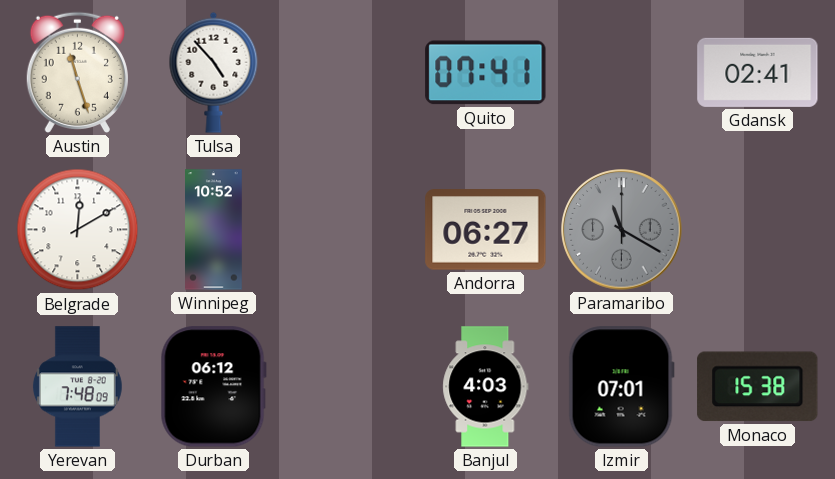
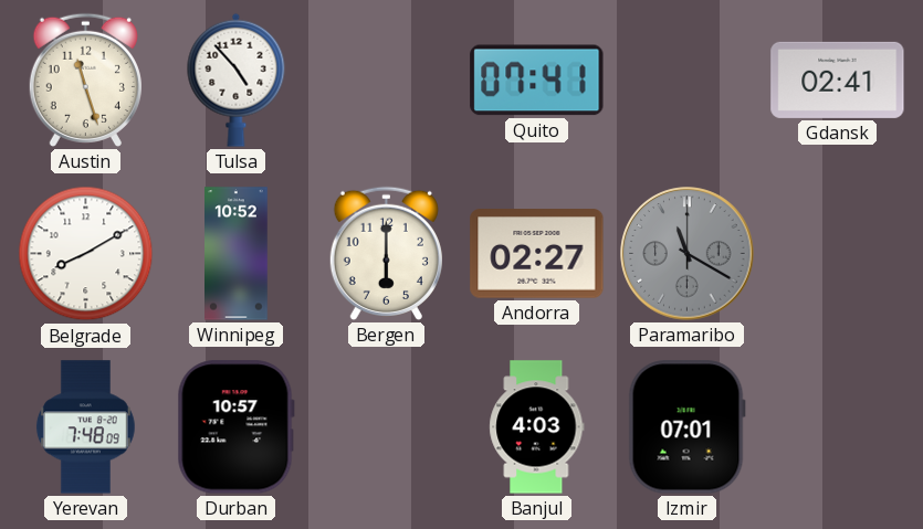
Belgrade: 12:10 -> 8:10
Bergen: none -> 6:00
Andorra: 06:27 -> 02:27
Durban: 06:12 -> 10:57
Monaco: 15:38 -> none
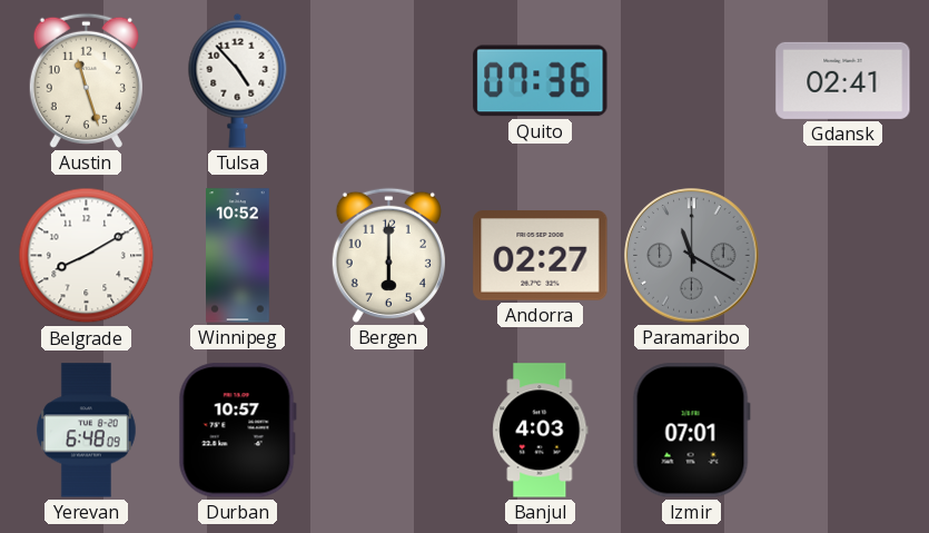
Quito: 07:41 -> 07:36
Yerevan: 7:48 -> 6:48
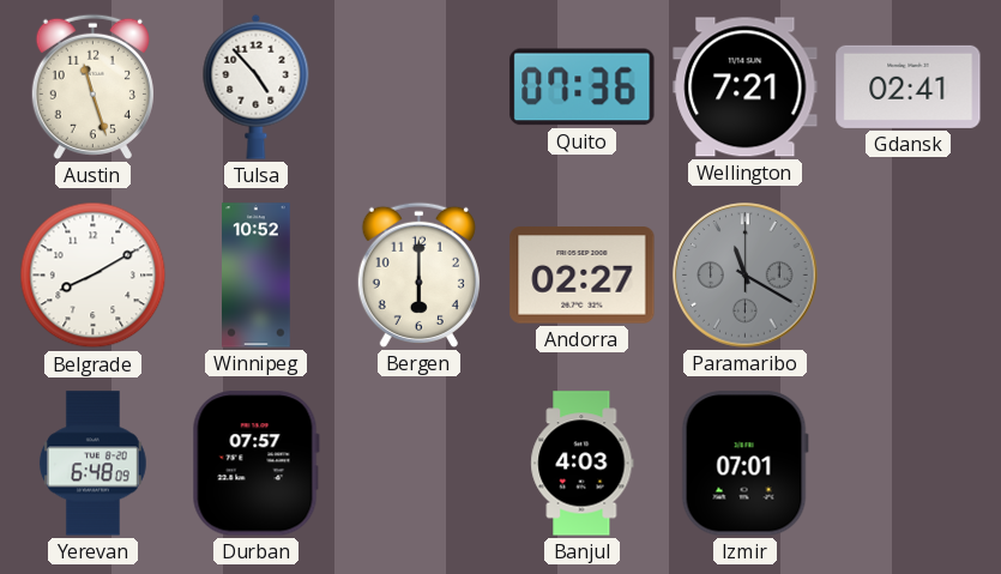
Wellington: none -> 7:21
Durban: 10:57 -> 07:57
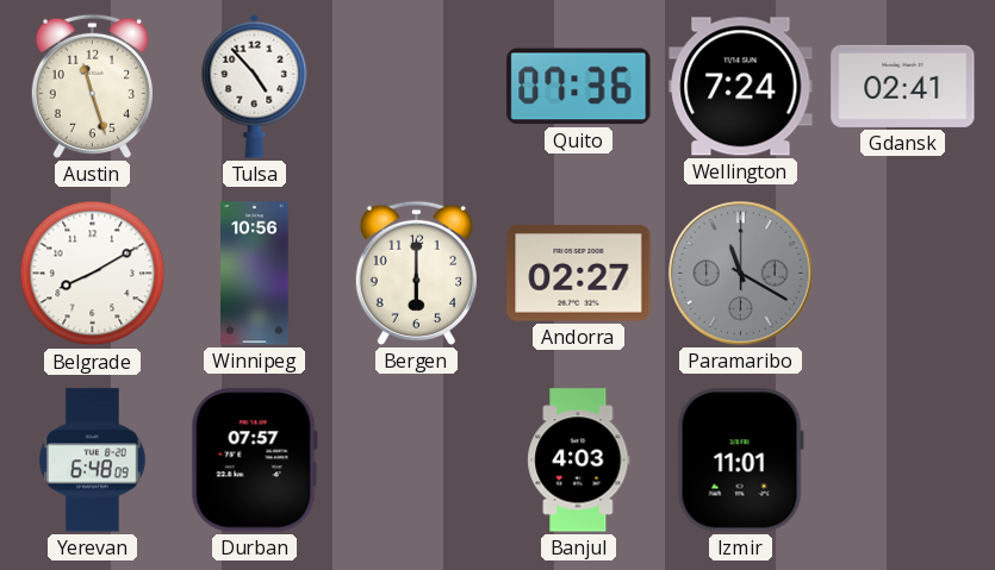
Wellington: 7:21 -> 7:24
Winnipeg: 10:52 -> 10:56
Izmir: 07:01 -> 11:01
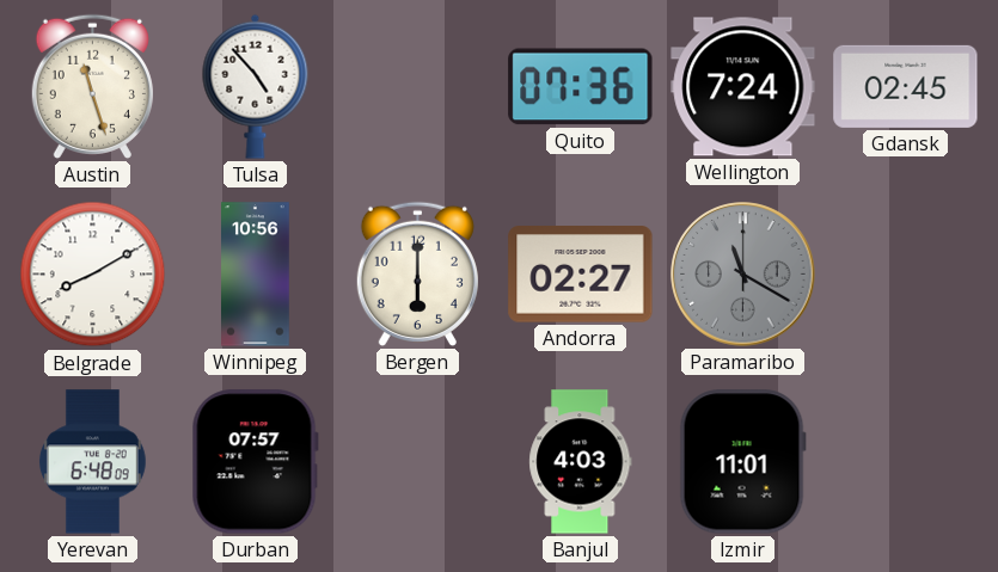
Gdansk: 02:41 -> 02:45
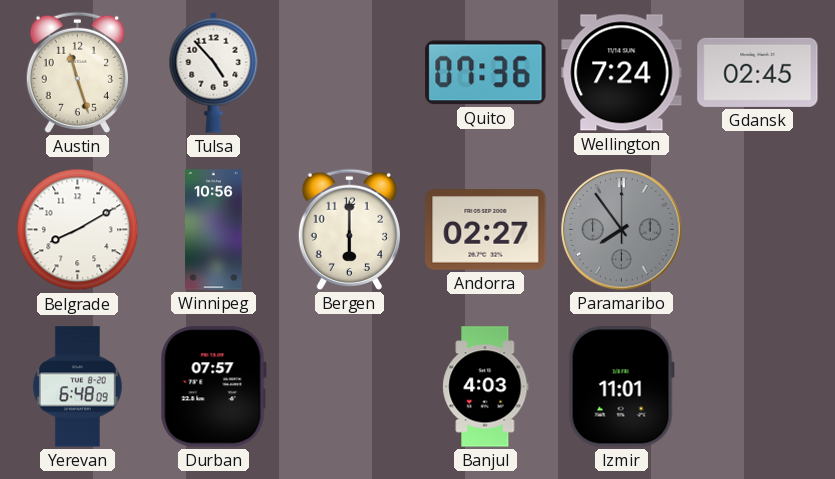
Paramaribo: 11:20 -> 7:54
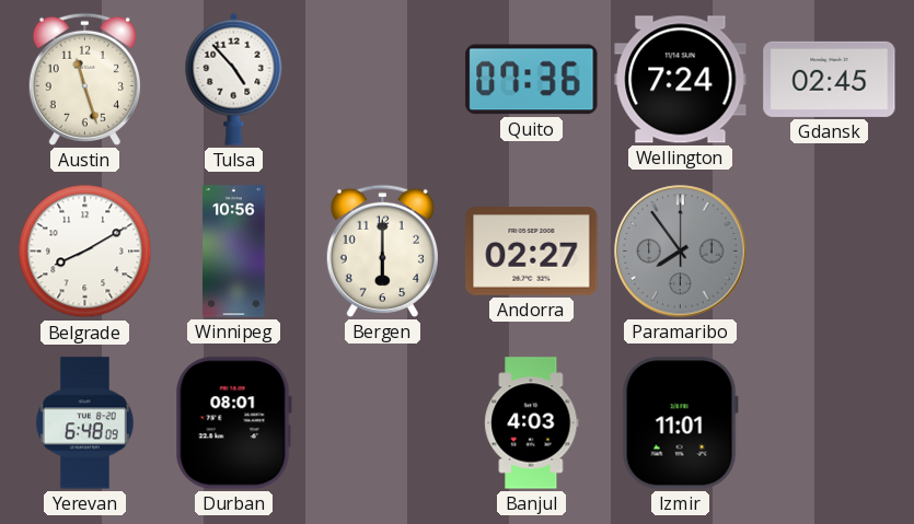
Durban: 07:57 -> 08:01
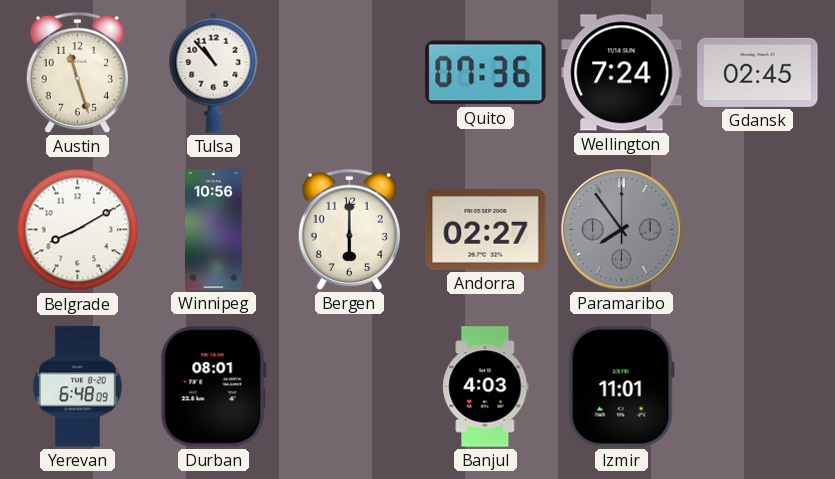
Tulsa: 4:53 -> 10:53
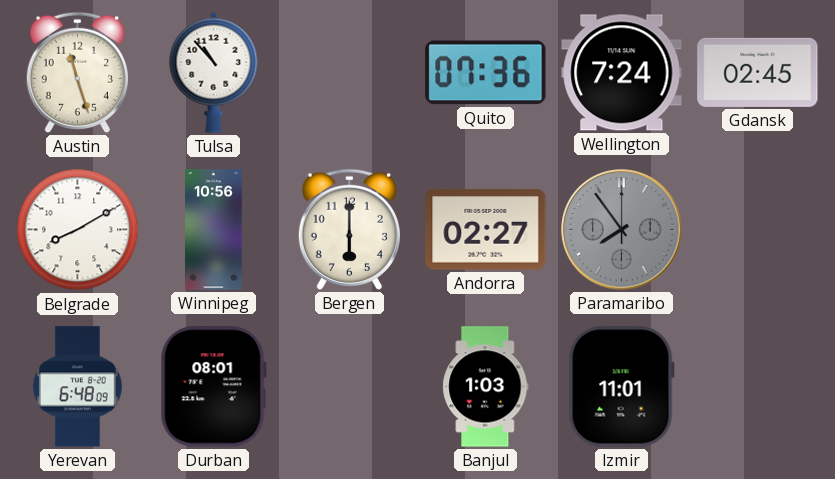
Banjul: 4:03 -> 1:03
